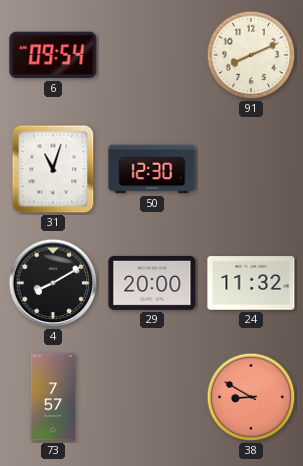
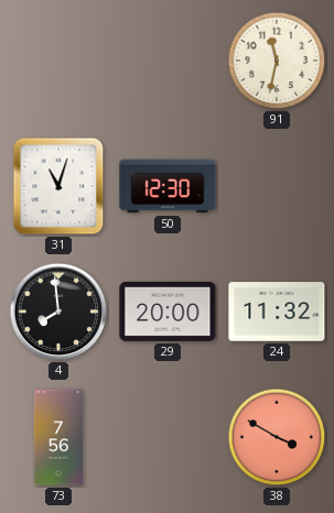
6: 09:54 -> none
91: 8:11 -> 11:32
4: 8:10 -> 7:59
73: 7:57 -> 7:56
38: 8:50 -> 3:50
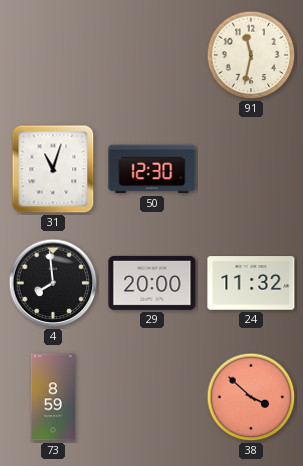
73: 7:56 -> 8:59
38: 3:50 -> 3:52
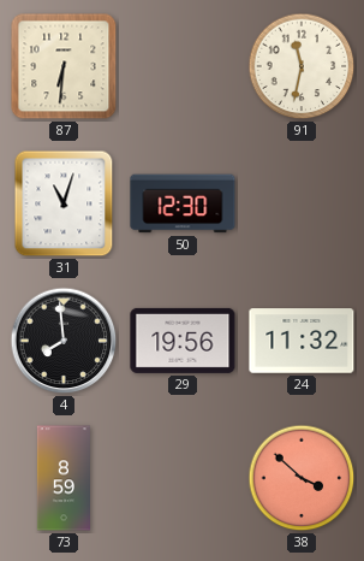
87: none -> 6:31
29: 20:00 -> 19:56
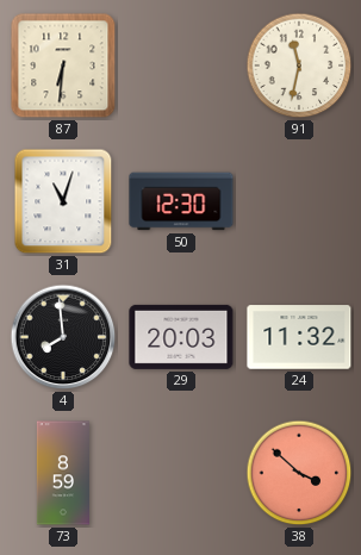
29: 19:56 -> 20:03
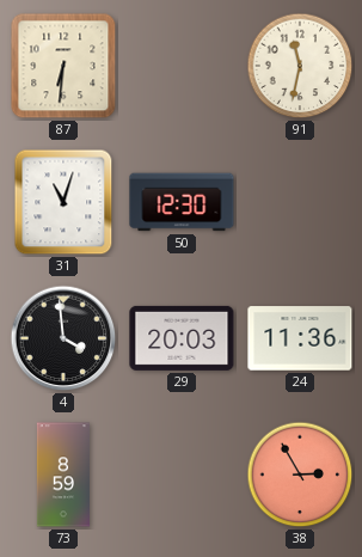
4: 7:59 -> 3:59
24: 11:32 -> 11:36
38: 3:52 -> 2:55
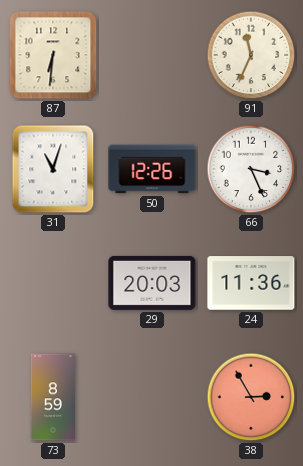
91: 11:32 -> 11:34
50: 12:30 -> 12:26
66: none -> 3:26
4: 3:59 -> none
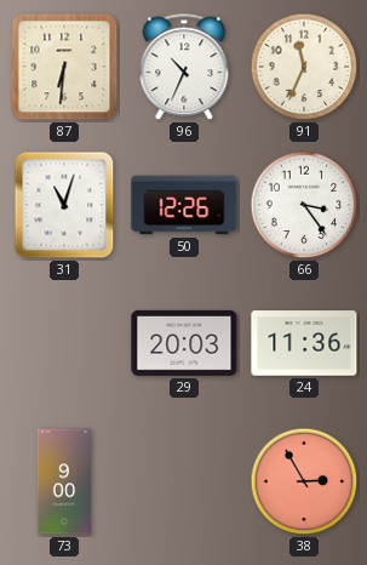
96: none -> 10:34
66: 3:26 -> 3:24
73: 8:59 -> 9:00
